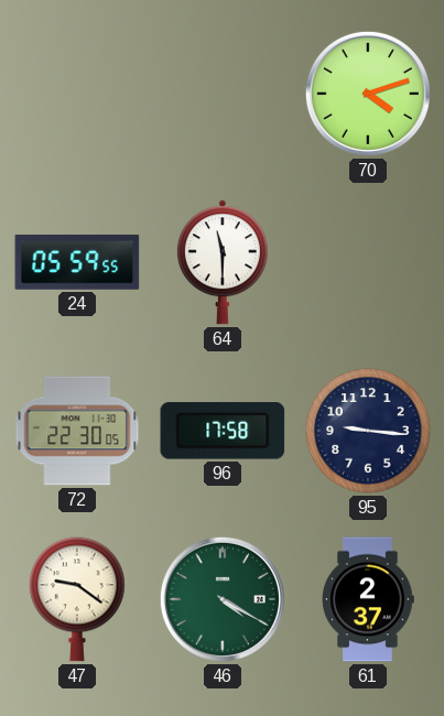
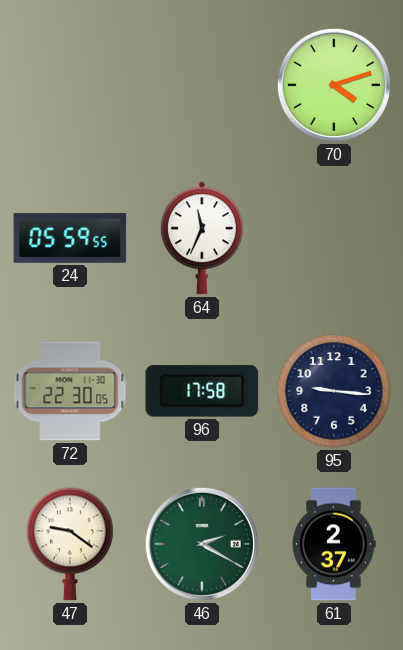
64: 11:30 -> 11:34
46: 4:20 -> 2:20
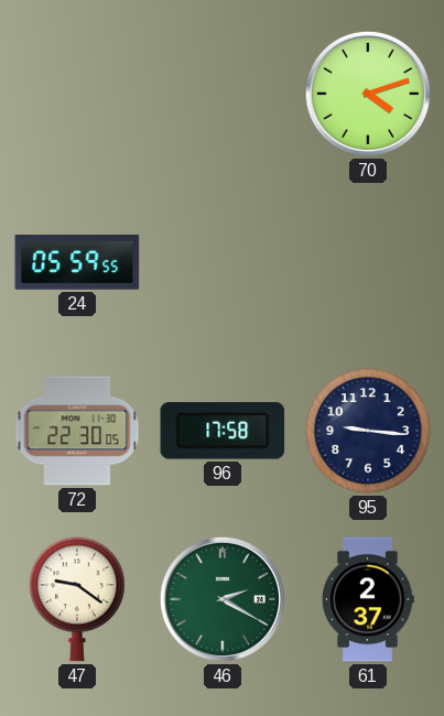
64: 11:34 -> none
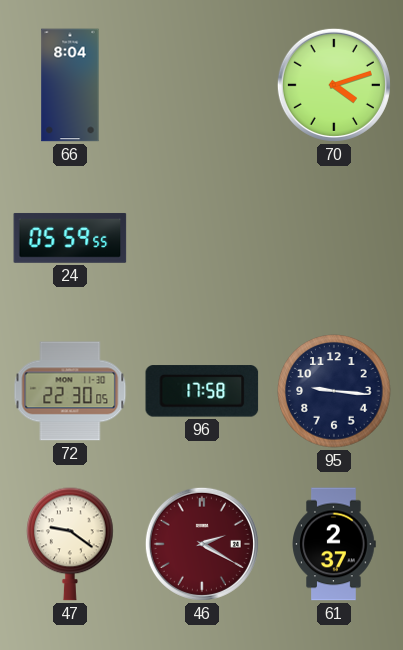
66: none -> 8:04
46 dial: green -> burgundy
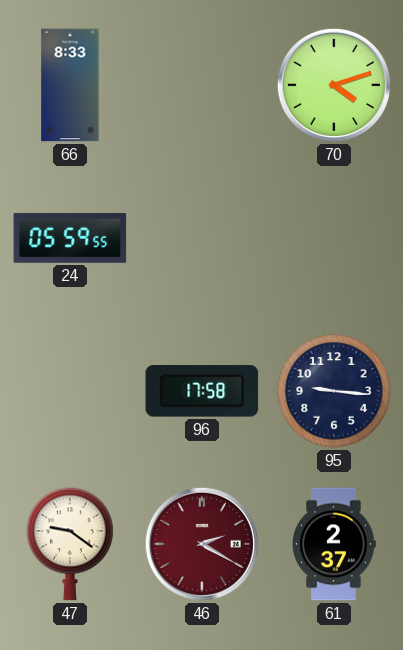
66: 8:04 -> 8:33
72: 22:30 -> none
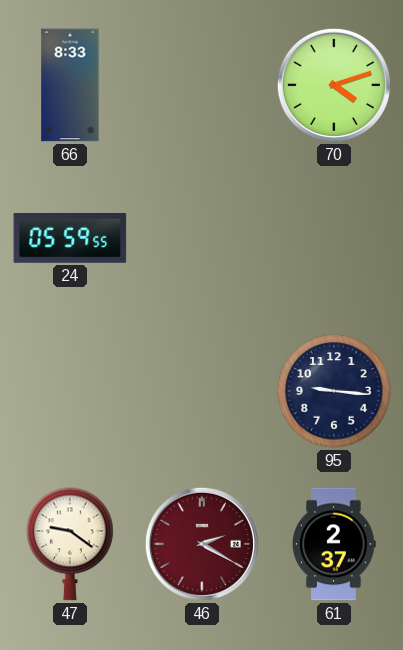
96: 17:58 -> none
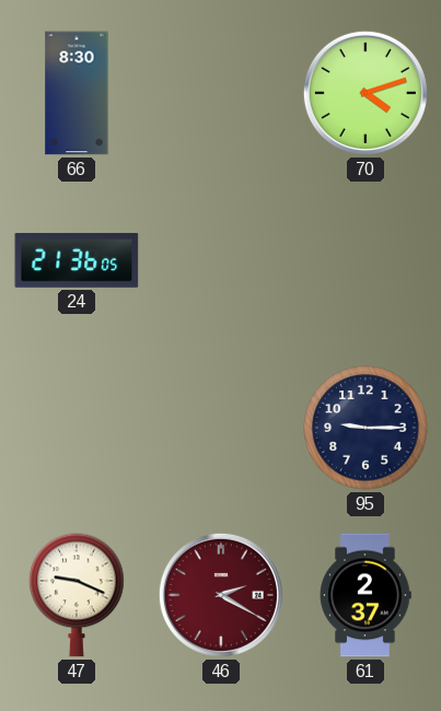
66: 8:33 -> 8:30
24: 05:59 -> 21:36
95: 9:16 -> 9:15
47: 9:21 -> 9:19
